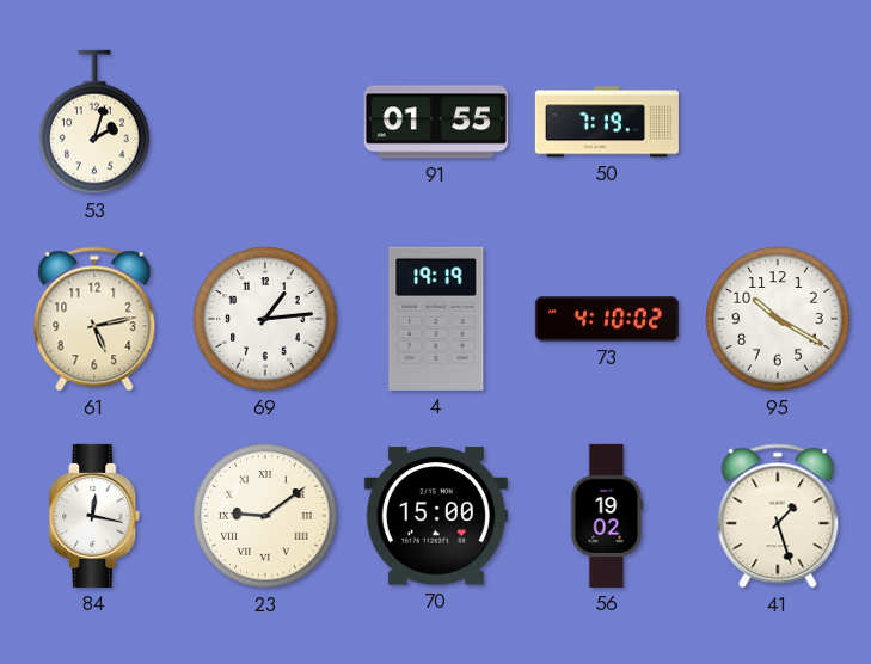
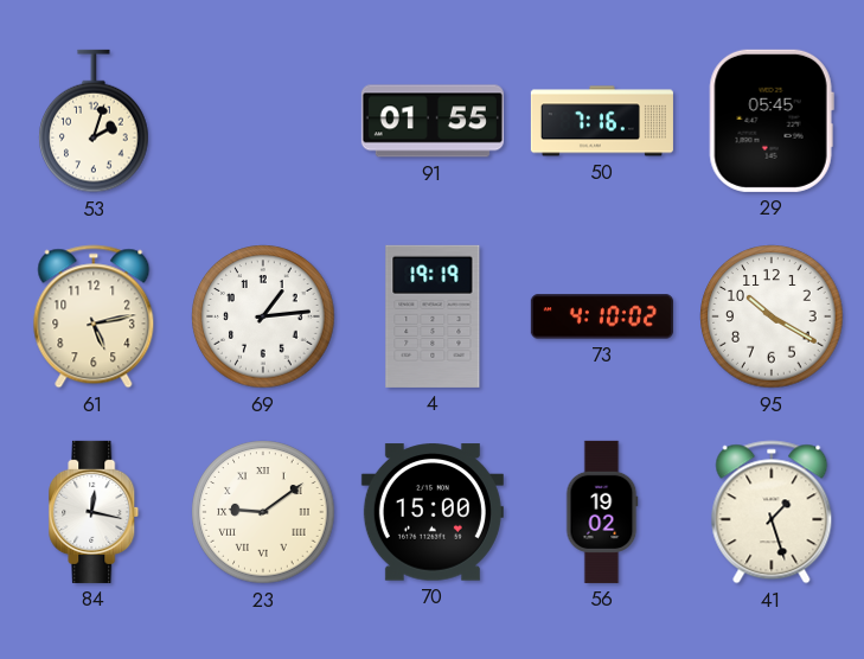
50: 7:19 -> 7:16
29: none -> 05:45
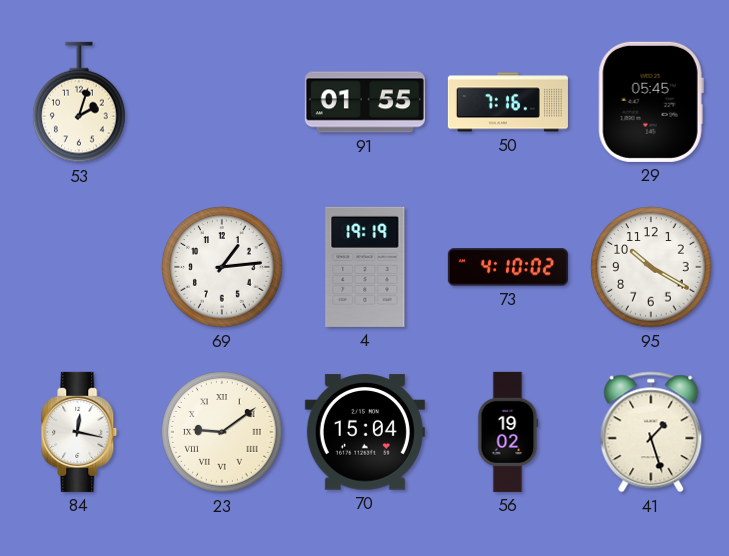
61: 5:13 -> none
70: 15:00 -> 15:04
